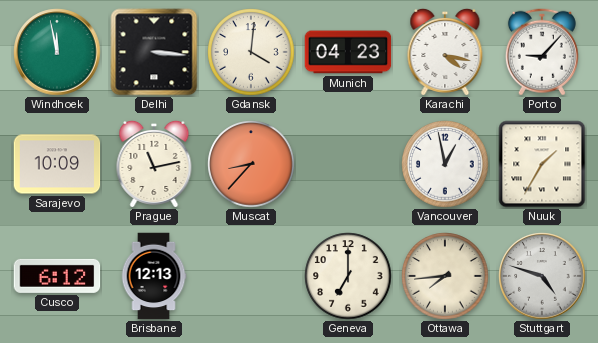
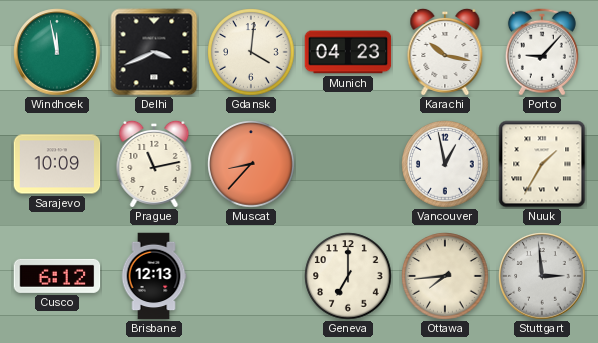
Delhi: 3:16 -> 3:41
Karachi: 4:17 -> 10:17
Stuttgart: 4:48 -> 2:59
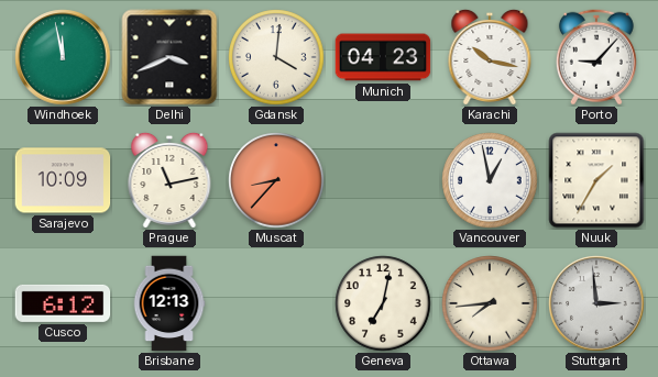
Geneva: 7:00 -> 7:02
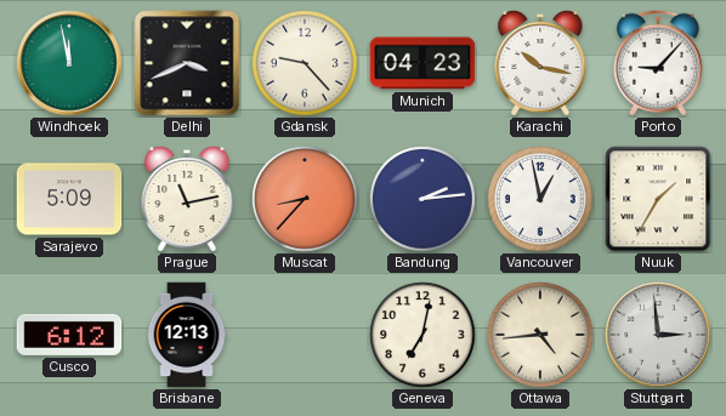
Gdansk: 4:01 -> 9:23
Sarajevo: 10:09 -> 5:09
Bandung: none -> 2:14
Ottawa: 7:44 -> 4:44
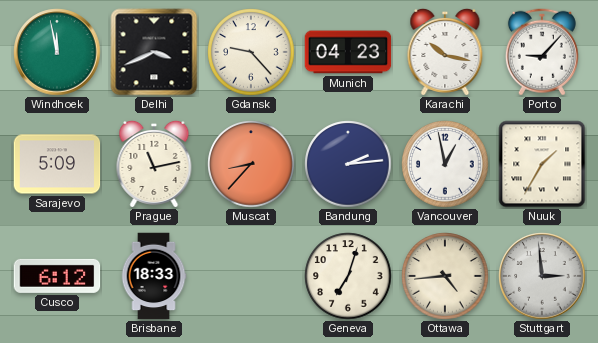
Brisbane: 12:13 -> 18:33
Geneva: 7:02 -> 7:03
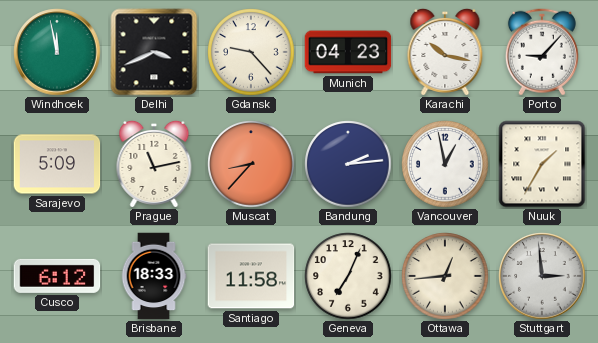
Santiago: none -> 11:58
Geneva: 7:03 -> 7:04
Ottawa: 4:44 -> 12:44
